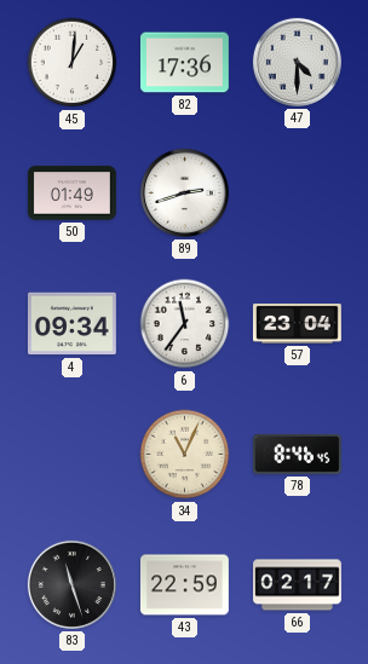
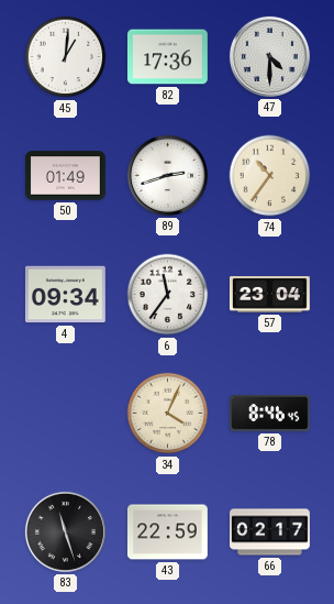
74: none -> 10:36
34: 11:04 -> 4:04
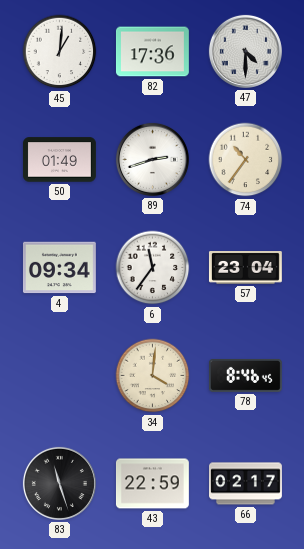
34: 4:04 -> 4:01
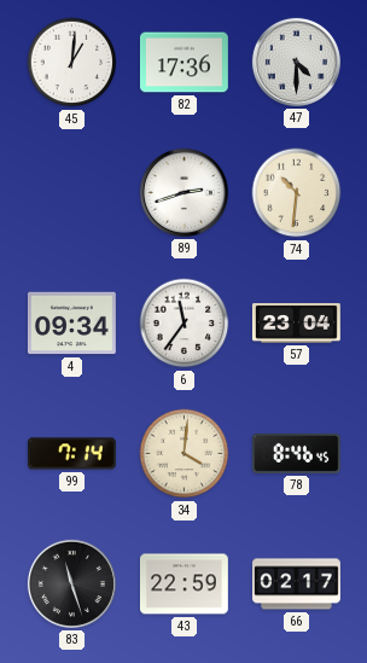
50: 01:49 -> none
74: 10:36 -> 10:31
99: none -> 7:14
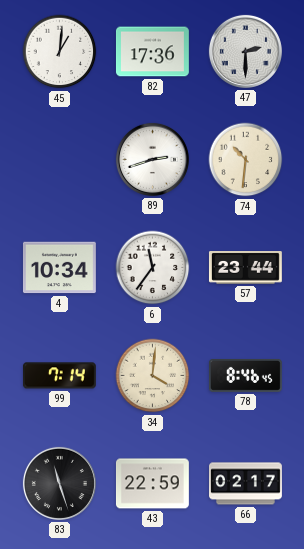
47: 4:30 -> 2:30
4: 09:34 -> 10:34
57: 23:04 -> 23:44
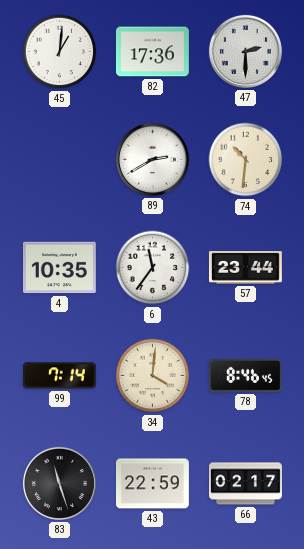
89: 2:42 -> 2:40
4: 10:34 -> 10:35
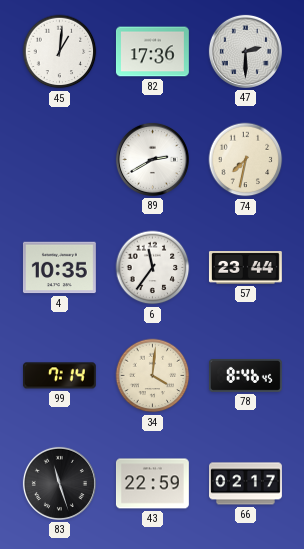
74: 10:31 -> 7:32
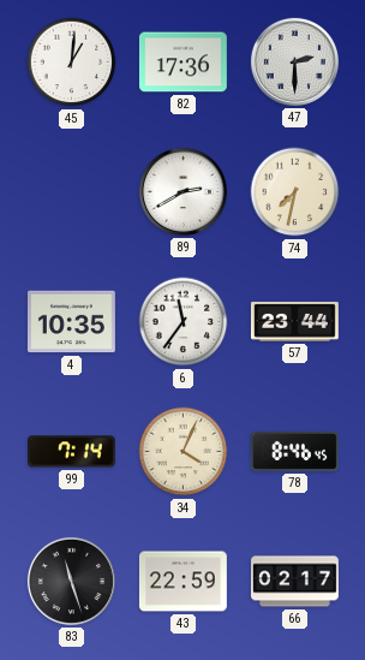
34: 4:01 -> 4:04
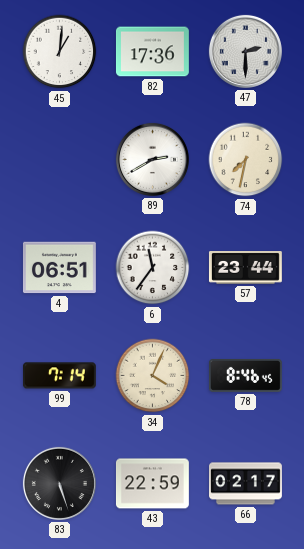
4: 10:35 -> 06:51
83: 11:27 -> 5:27
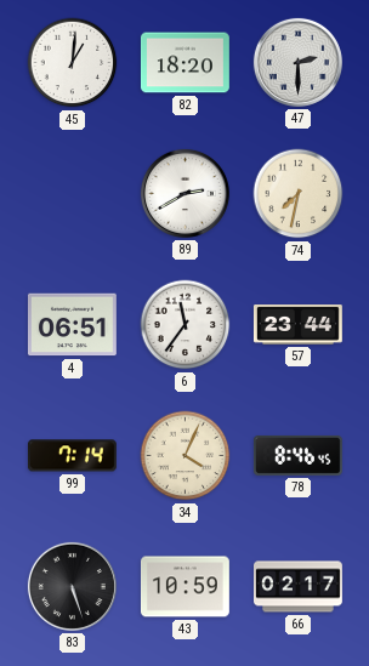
82: 17:36 -> 18:20
43: 22:59 -> 10:59
